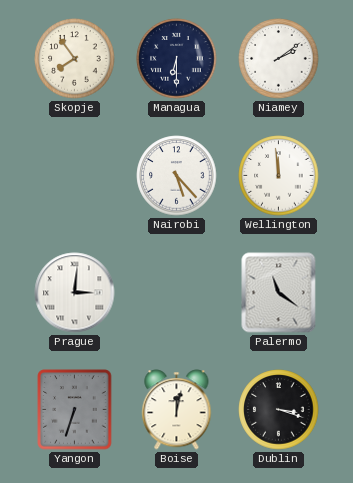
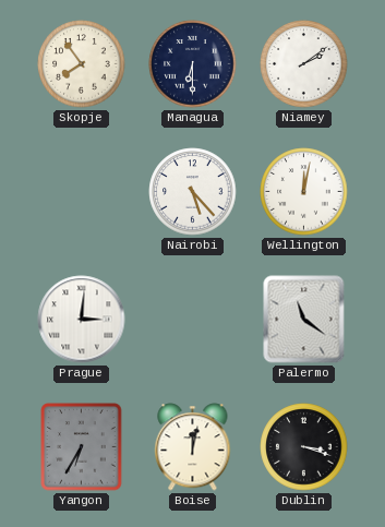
Wellington: 11:59 -> 12:02
Yangon: 6:33 -> 6:35
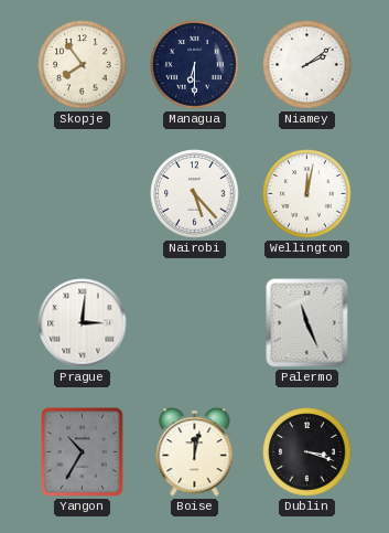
Palermo: 11:21 -> 11:26
Yangon: 6:35 -> 10:35
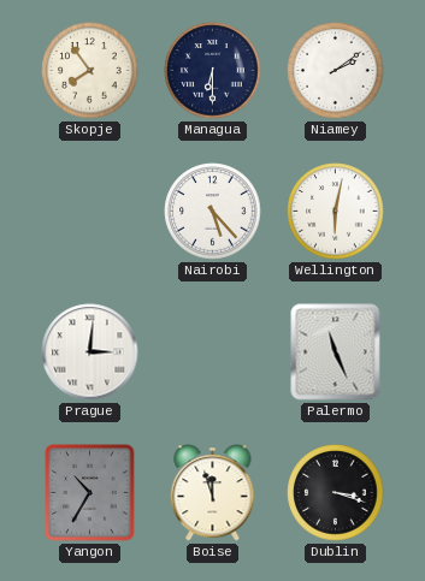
Wellington: 12:02 -> 6:02
Boise: 12:02 -> 11:57
